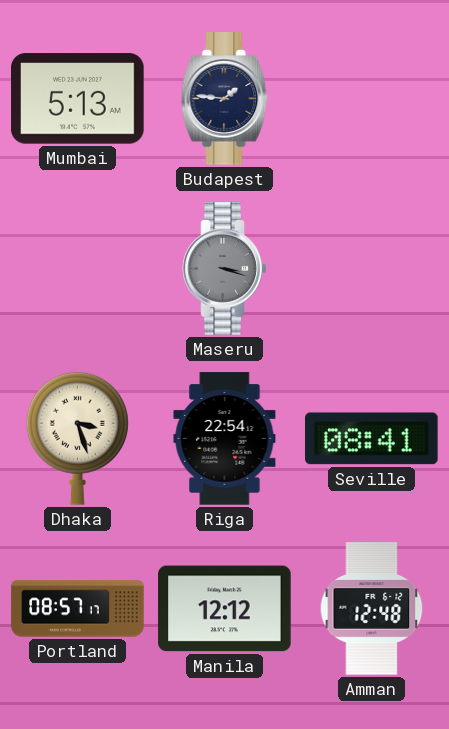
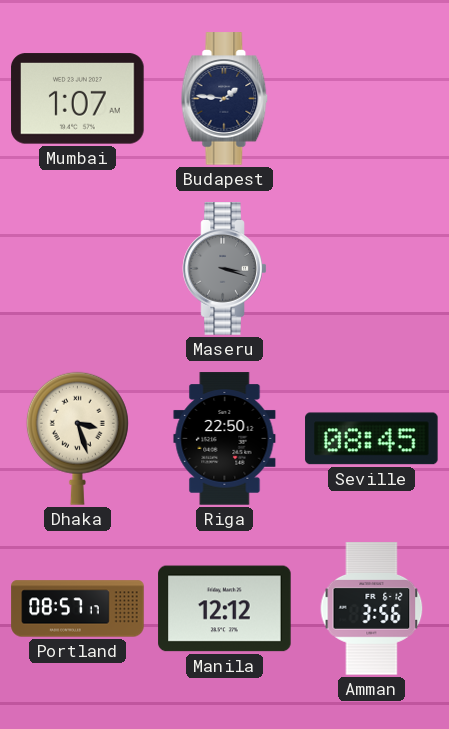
Mumbai: 5:13 -> 1:07
Riga: 22:54 -> 22:50
Seville: 08:41 -> 08:45
Amman: 12:48 -> 3:56
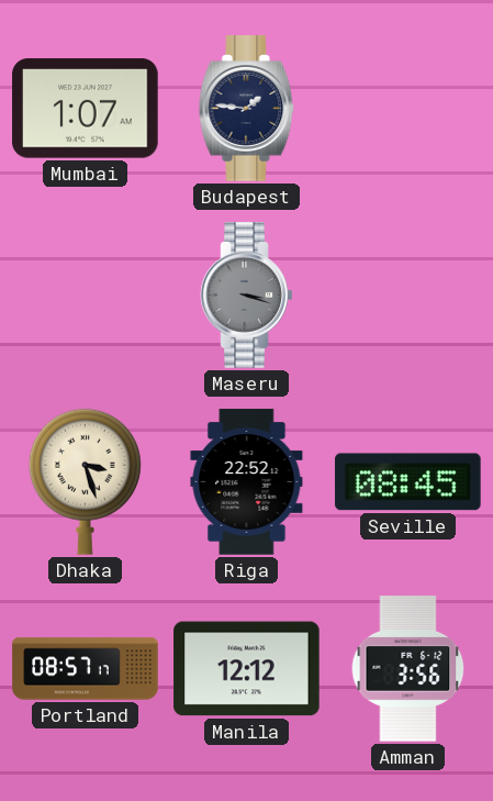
Riga: 22:50 -> 22:52
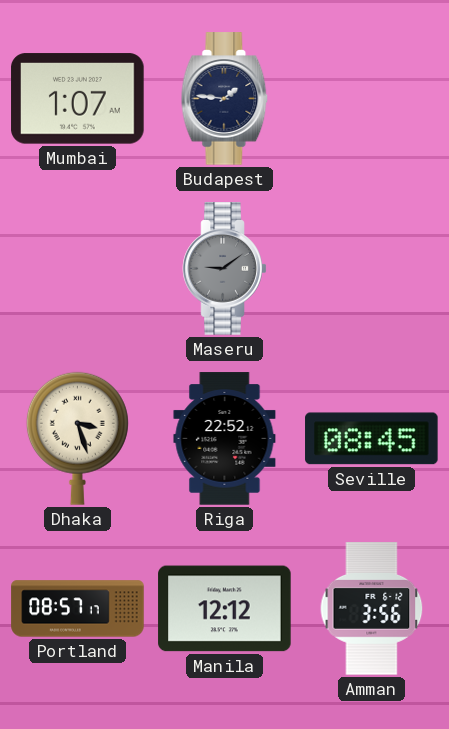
Maseru: 3:18 -> 9:09
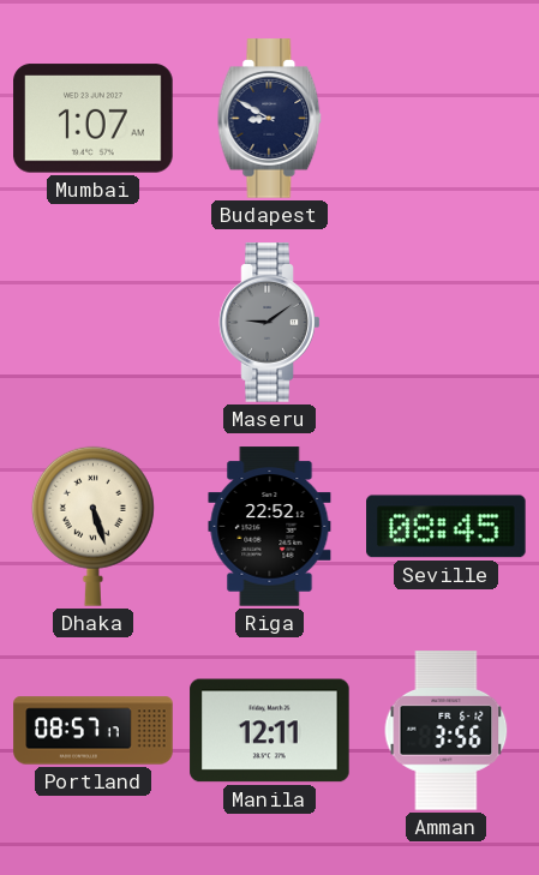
Budapest: 1:46 -> 8:50
Dhaka: 3:27 -> 5:27
Manila: 12:12 -> 12:11
